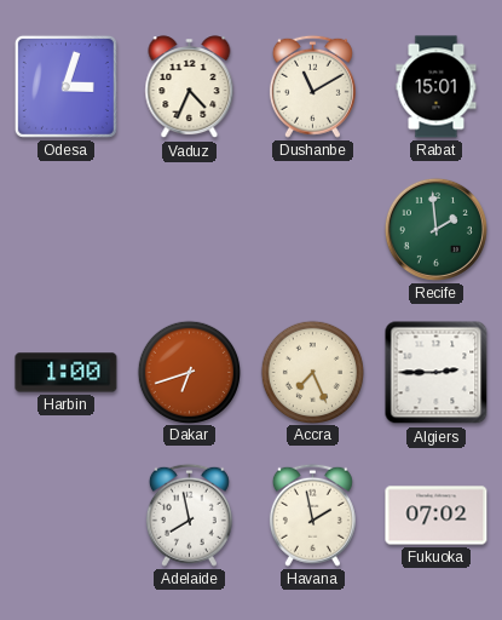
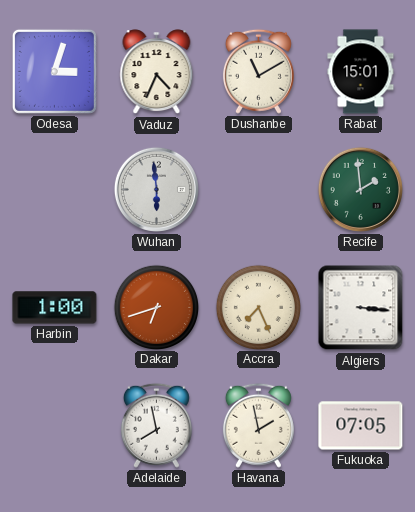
Wuhan: none -> 5:59
Algiers: 2:45 -> 3:16
Fukuoka: 07:02 -> 07:05
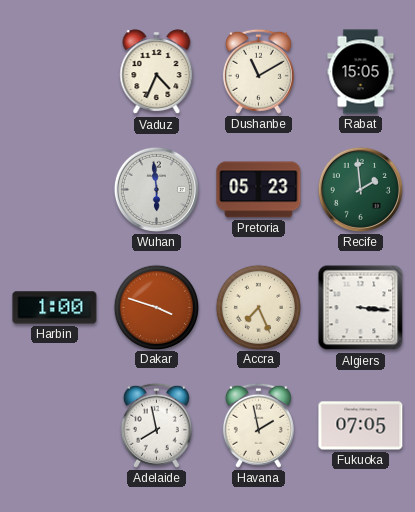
Odesa: 3:03 -> none
Rabat: 15:01 -> 15:05
Pretoria: none -> 05:23
Dakar: 6:42 -> 3:48
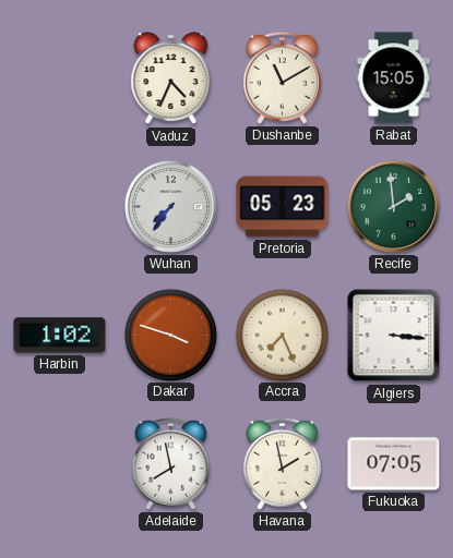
Wuhan: 5:59 -> 7:36
Harbin: 1:00 -> 1:02
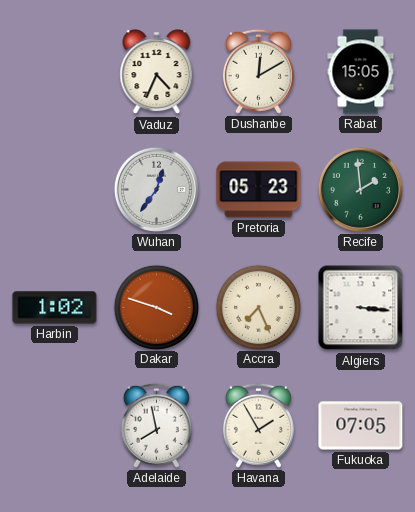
Dushanbe: 11:10 -> 12:10
Wuhan: 7:36 -> 12:36
Havana: 1:58 -> 1:55
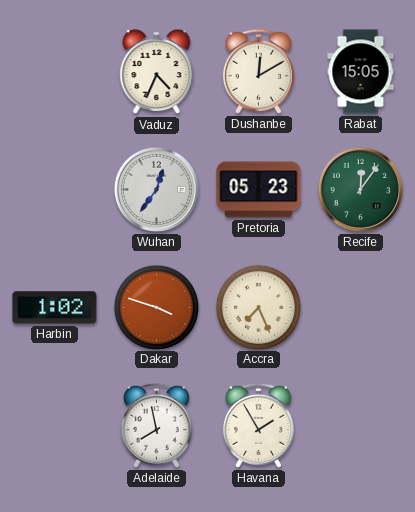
Recife: 1:59 -> 12:06
Algiers: 3:16 -> none
Fukuoka: 07:05 -> none
